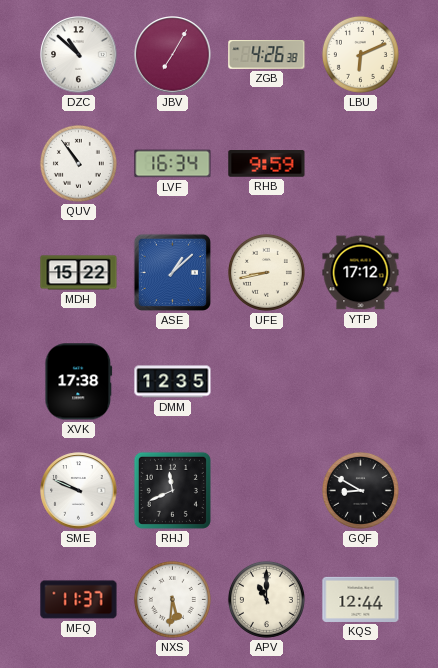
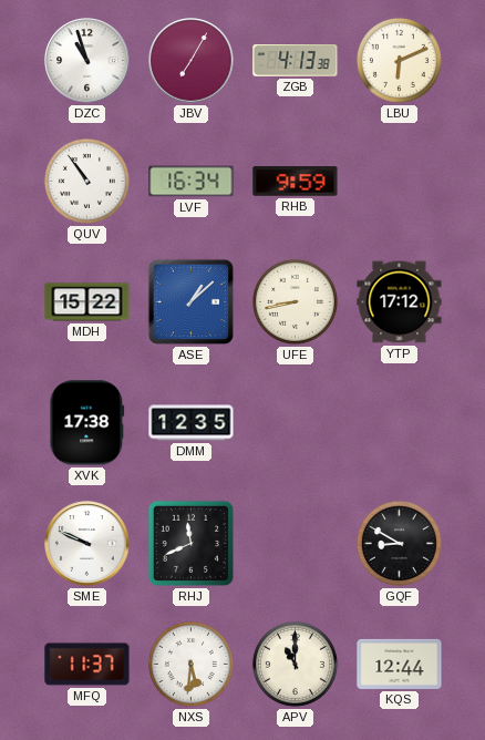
DZC: 10:52 -> 10:57
ZGB: 4:26 -> 4:13
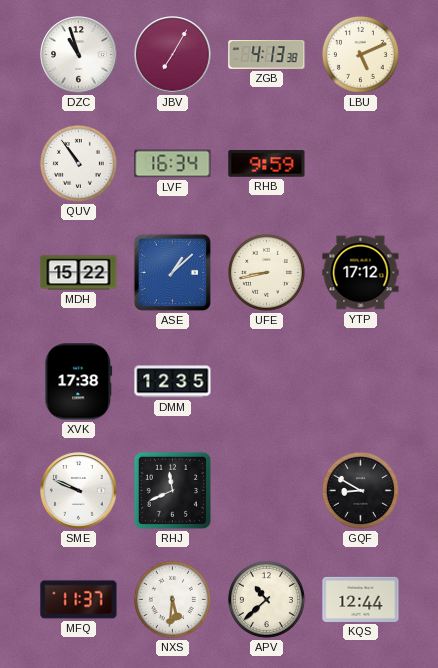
LBU: 6:11 -> 5:11
APV: 11:00 -> 10:38
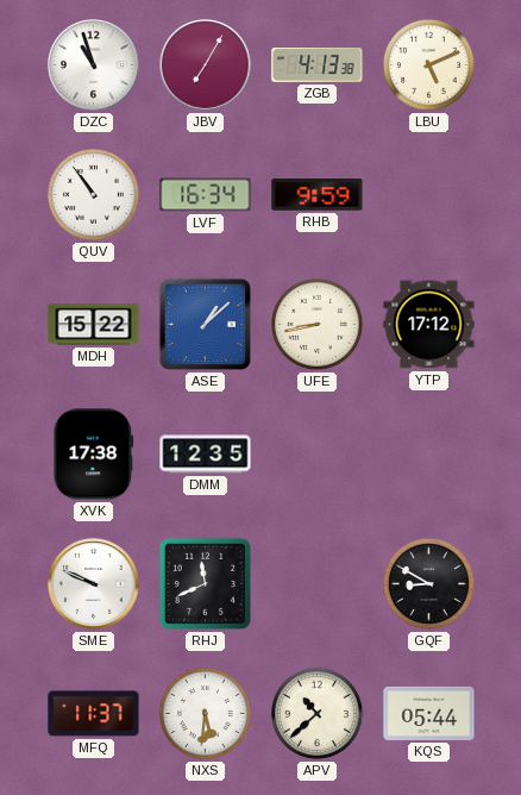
KQS: 12:44 -> 05:44
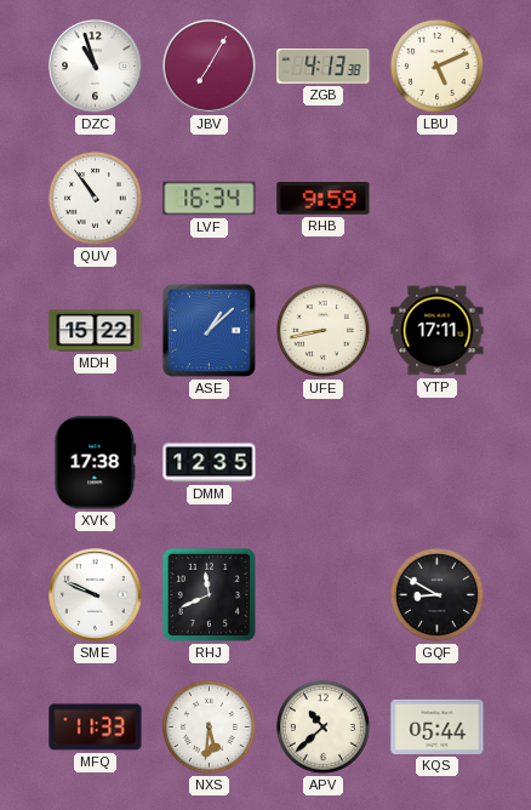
YTP: 17:12 -> 17:11
MFQ: 11:37 -> 11:33
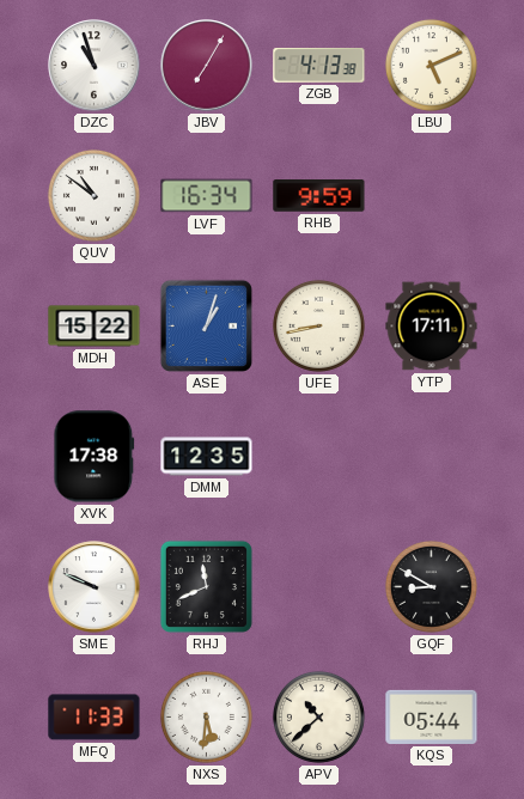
QUV: 10:54 -> 10:51
ASE: 1:08 -> 1:03
